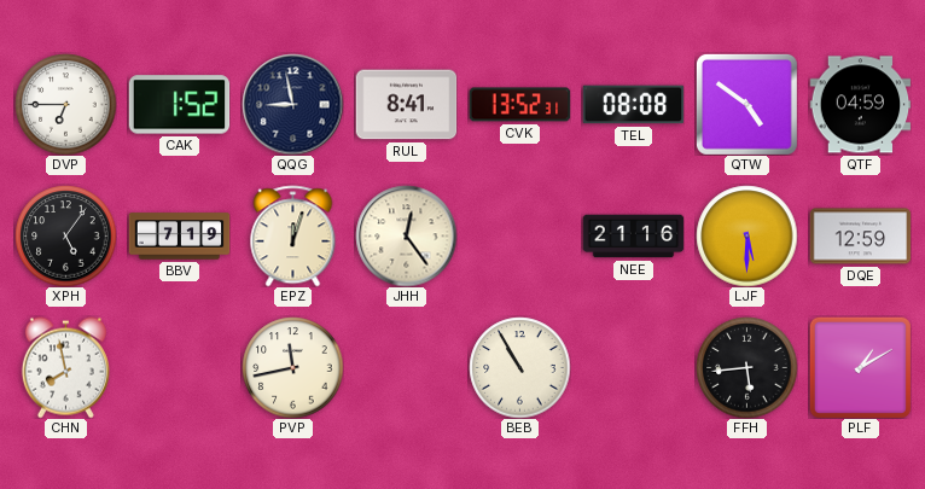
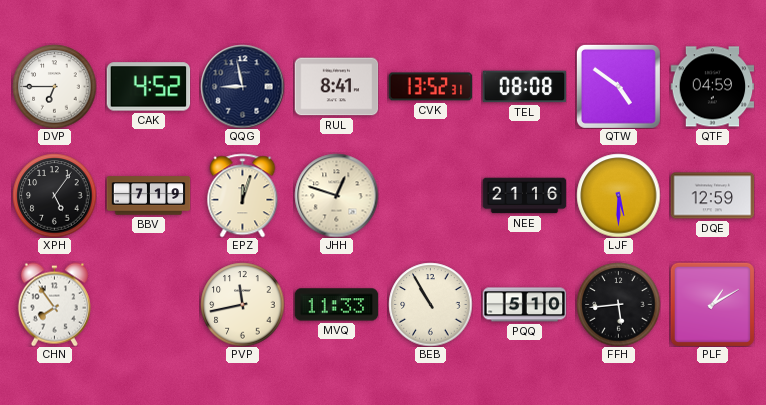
CAK: 1:52 -> 4:52
JHH: 12:24 -> 12:48
CHN: 7:58 -> 7:54
MVQ: none -> 11:33
PQQ: none -> 5:10
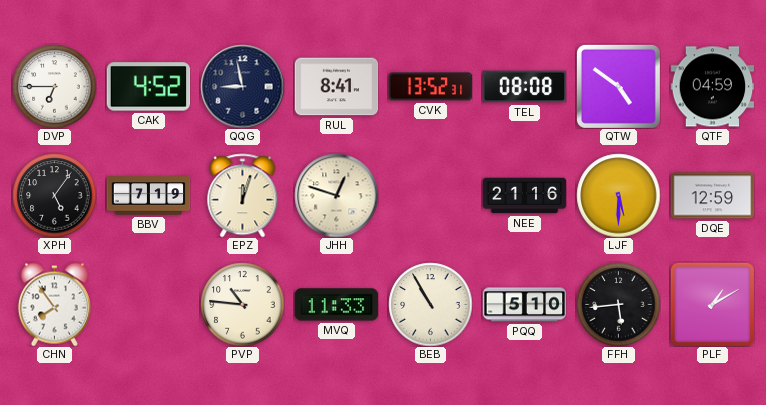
PVP: 11:43 -> 10:46
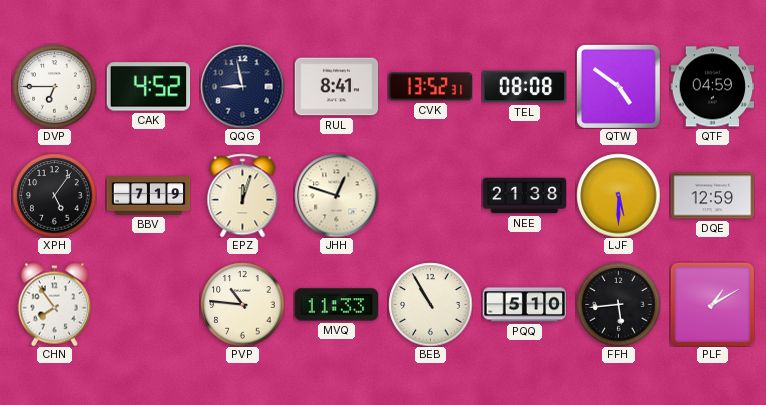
NEE: 21:16 -> 21:38
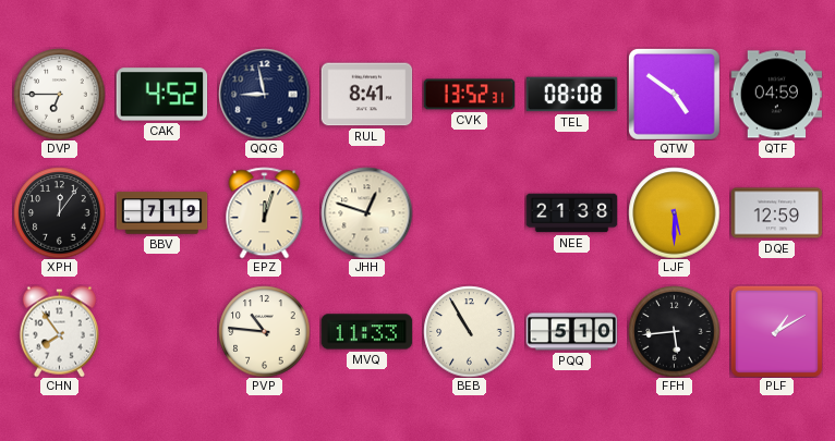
XPH: 5:06 -> 12:06
